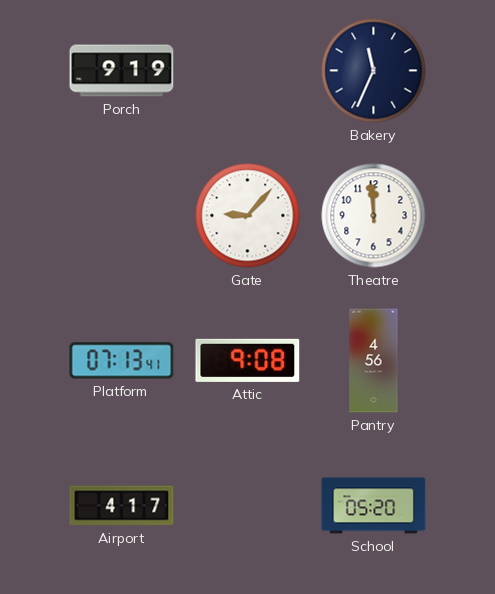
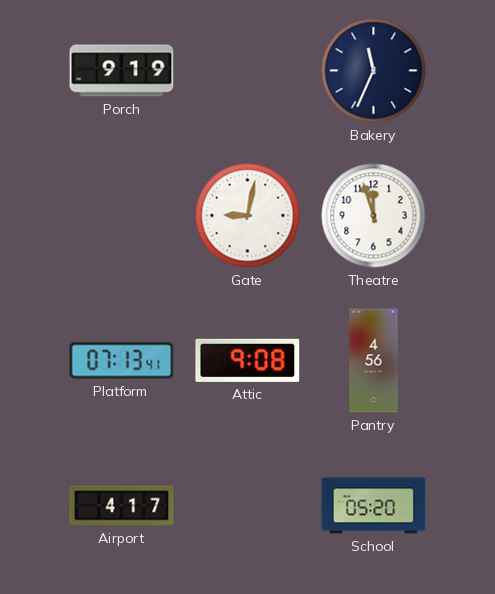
Gate: 9:07 -> 9:02
Theatre: 11:59 -> 11:57
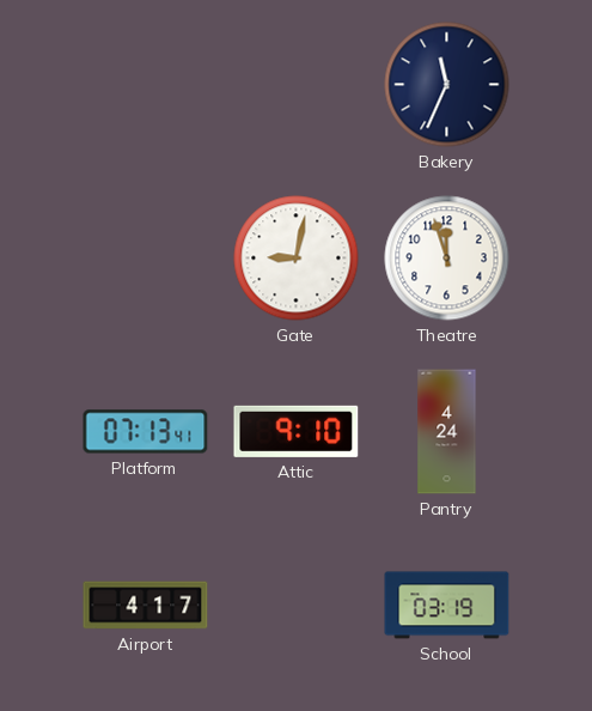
Porch: 9:19 -> none
Attic: 9:08 -> 9:10
Pantry: 4:56 -> 4:24
School: 05:20 -> 03:19
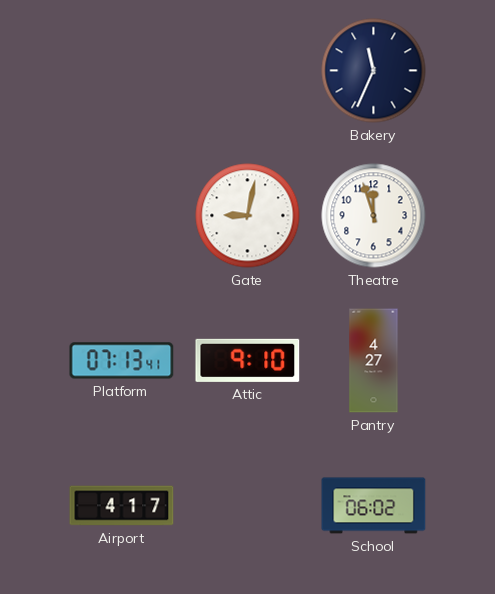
Pantry: 4:24 -> 4:27
School: 03:19 -> 06:02
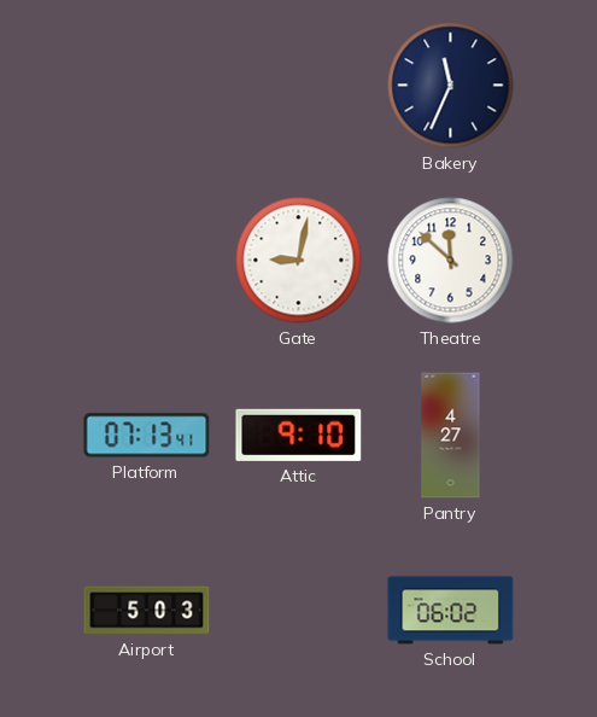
Theatre: 11:57 -> 11:52
Airport: 4:17 -> 5:03
